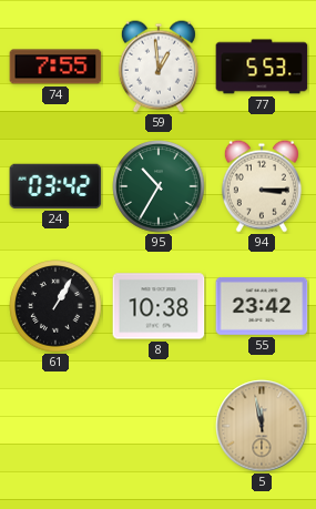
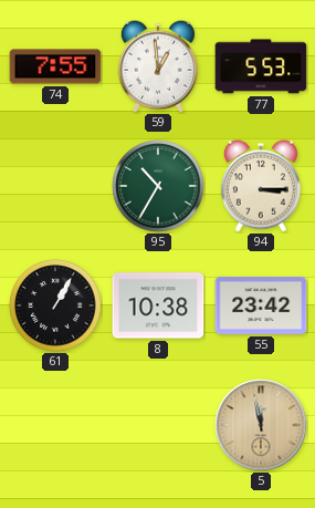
24: 03:42 -> none
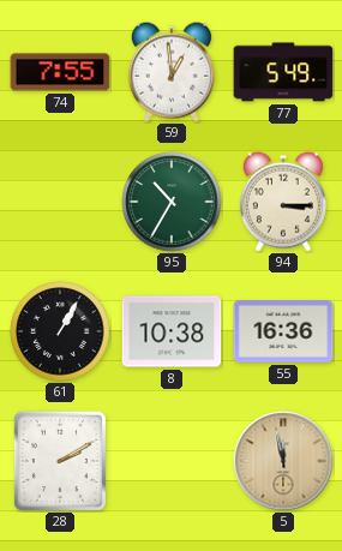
77: 5:53 -> 5:49
55: 23:42 -> 16:36
28: none -> 2:10
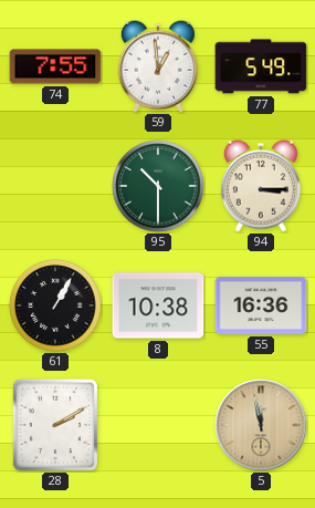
95: 10:35 -> 10:30
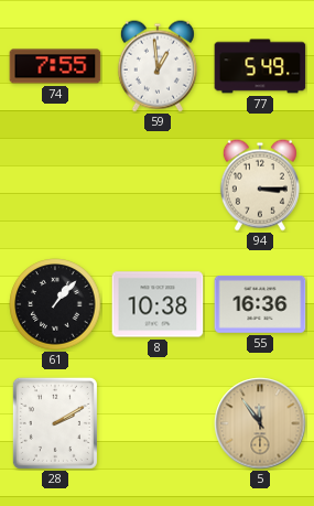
95: 10:30 -> none
61: 1:05 -> 1:07
5: 11:58 -> 11:54
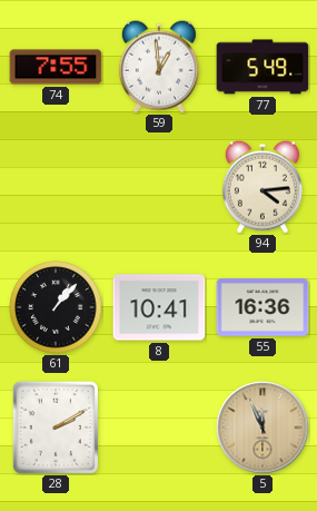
94: 3:15 -> 4:14
8: 10:38 -> 10:41
5: 11:54 -> 11:56
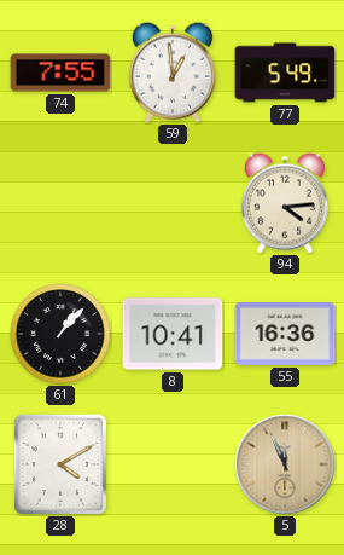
28: 2:10 -> 4:10
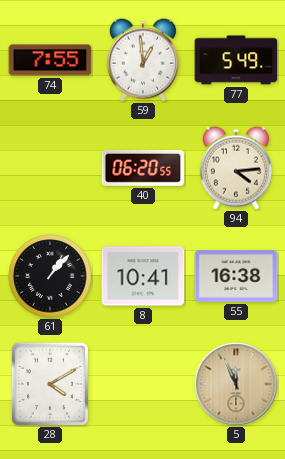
40: none -> 06:20
55: 16:36 -> 16:38
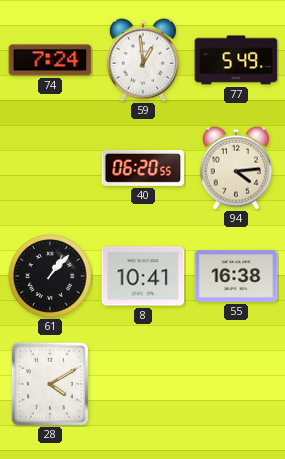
74: 7:55 -> 7:24
5: 11:56 -> none
